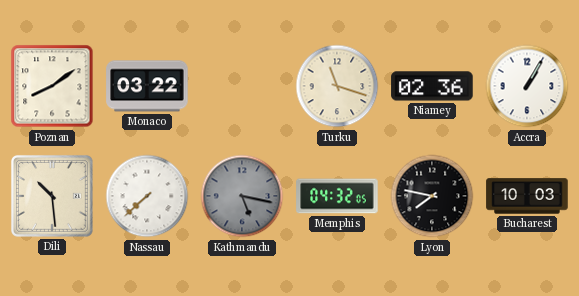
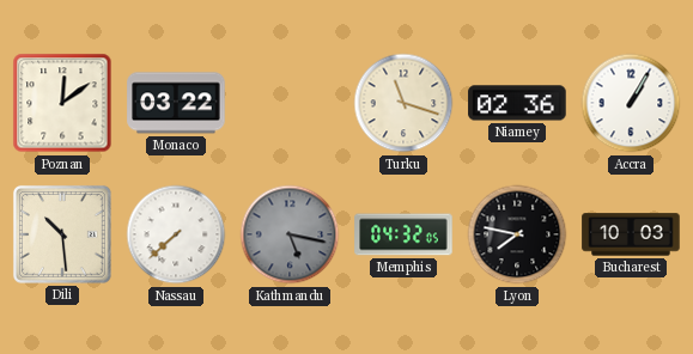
Poznan: 8:09 -> 12:09
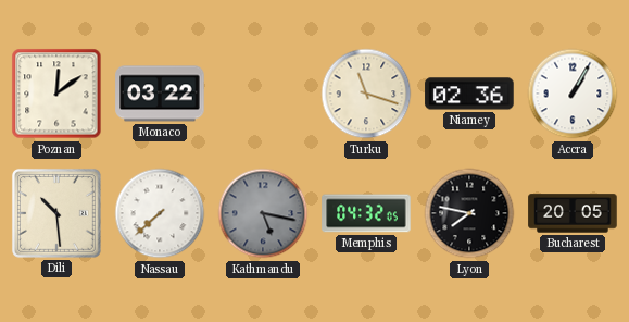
Bucharest: 10:03 -> 20:05
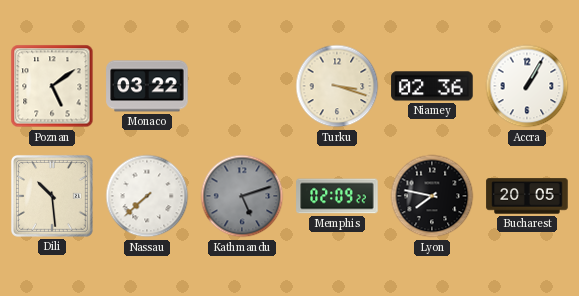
Poznan: 12:09 -> 5:09
Turku: 11:18 -> 3:18
Kathmandu: 5:17 -> 5:12
Memphis: 04:32 -> 02:09
